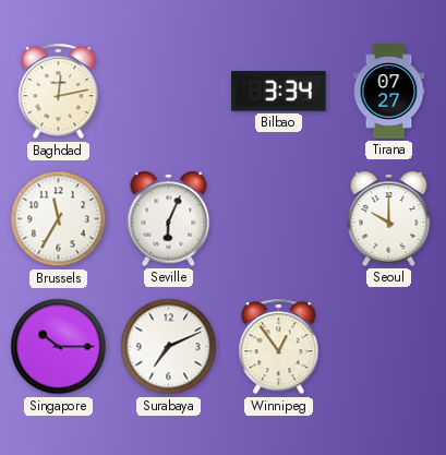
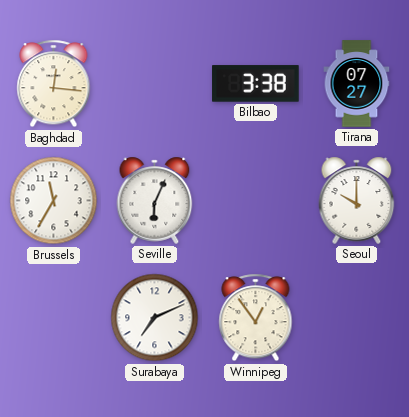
Baghdad: 12:13 -> 12:16
Bilbao: 3:34 -> 3:38
Singapore: 10:15 -> none
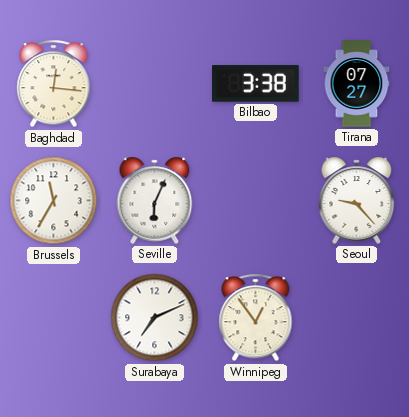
Seoul: 10:00 -> 9:23
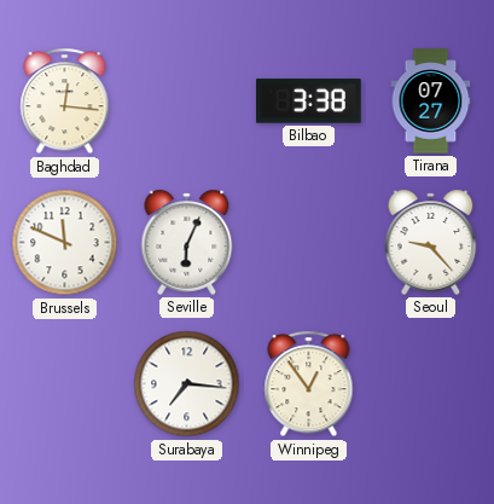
Brussels: 11:35 -> 11:49
Surabaya: 7:11 -> 7:16
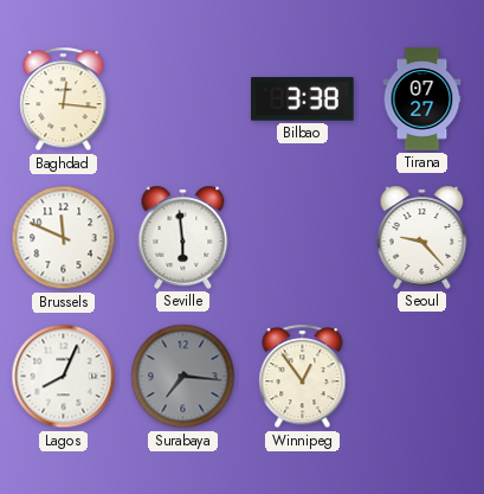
Seville: 6:04 -> 5:59
Lagos: none -> 8:04
Surabaya dial: white -> grey
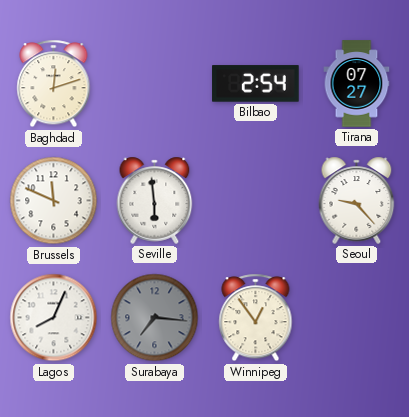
Baghdad: 12:16 -> 12:12
Bilbao: 3:38 -> 2:54
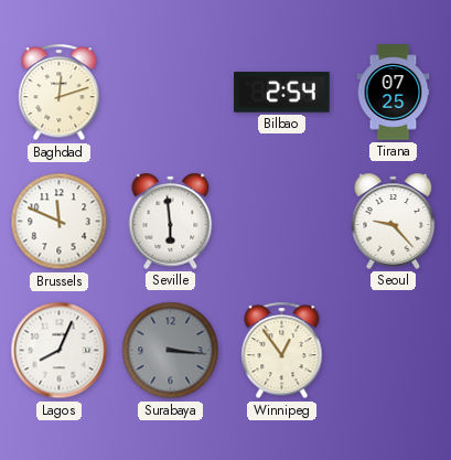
Tirana: 07:27 -> 07:25
Surabaya: 7:16 -> 3:16
